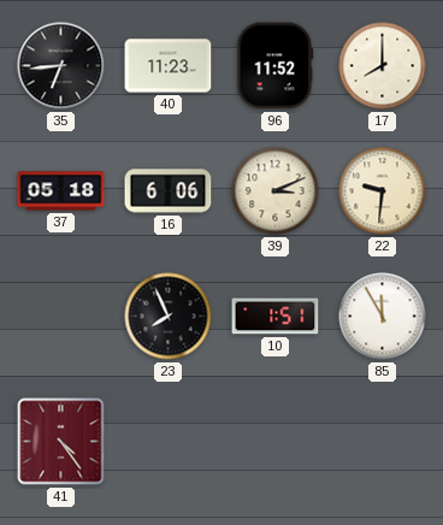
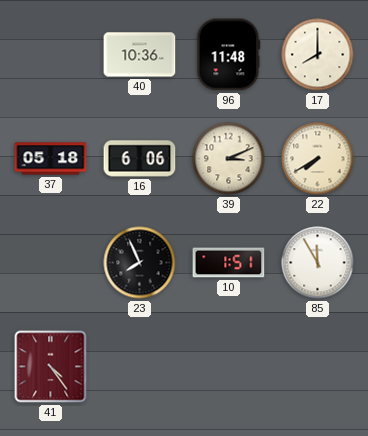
35: 6:44 -> none
40: 11:23 -> 10:36
96: 11:52 -> 11:48
22: 9:31 -> 7:40
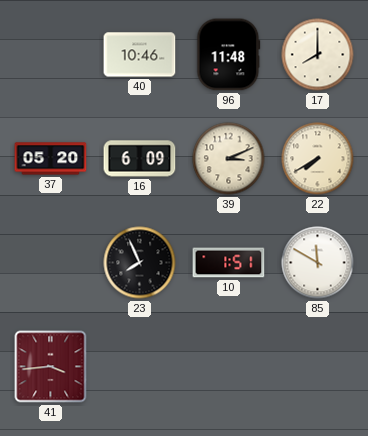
40: 10:36 -> 10:46
37: 05:18 -> 05:20
16: 6:06 -> 6:09
85: 11:55 -> 11:50
41: 4:24 -> 3:44
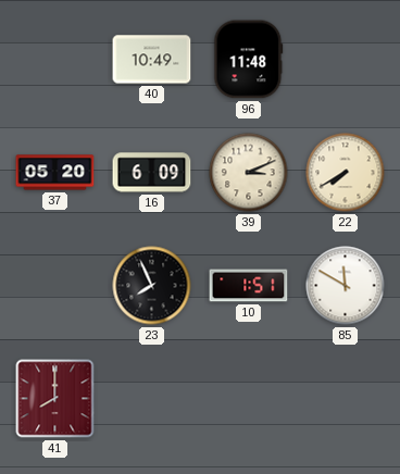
40: 10:46 -> 10:49
17: 8:00 -> none
41: 3:44 -> 8:00
